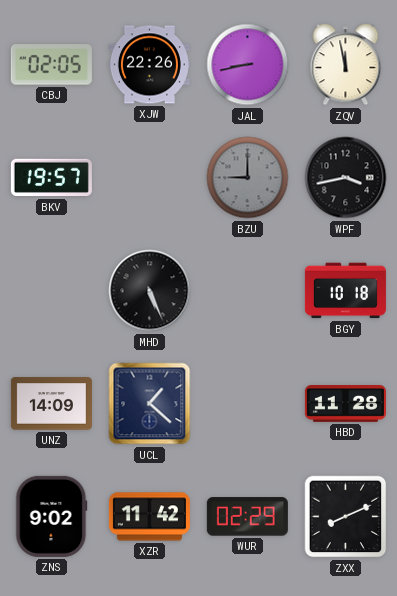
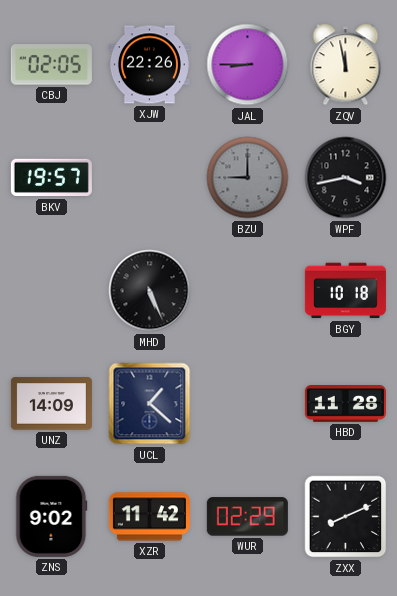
JAL: 8:43 -> 8:45
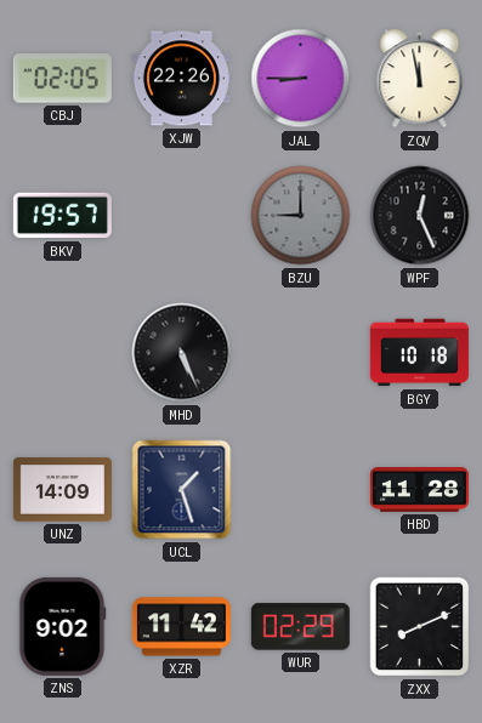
WPF: 3:43 -> 12:26
UCL: 1:22 -> 1:27
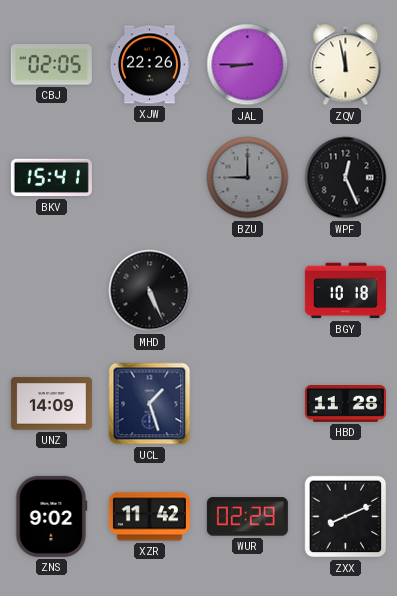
BKV: 19:57 -> 15:41
